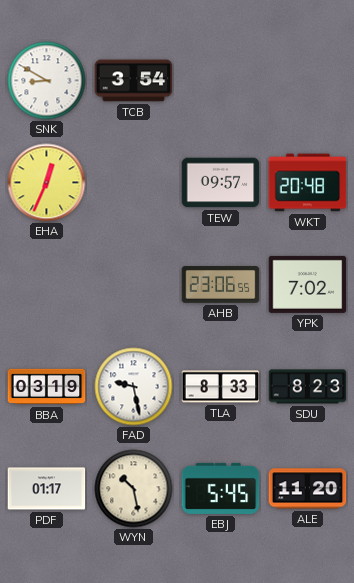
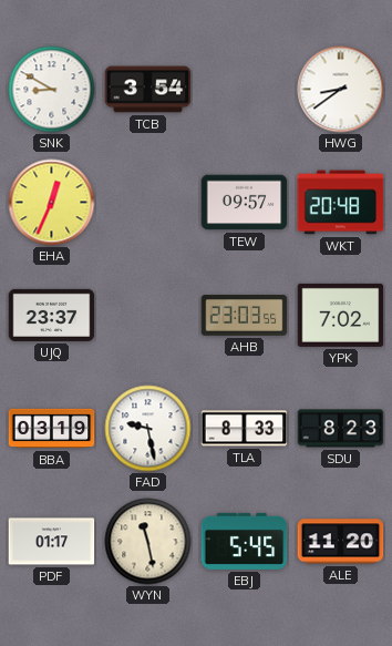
HWG: none -> 8:39
UJQ: none -> 23:37
AHB: 23:06 -> 23:03
WYN: 10:28 -> 11:28
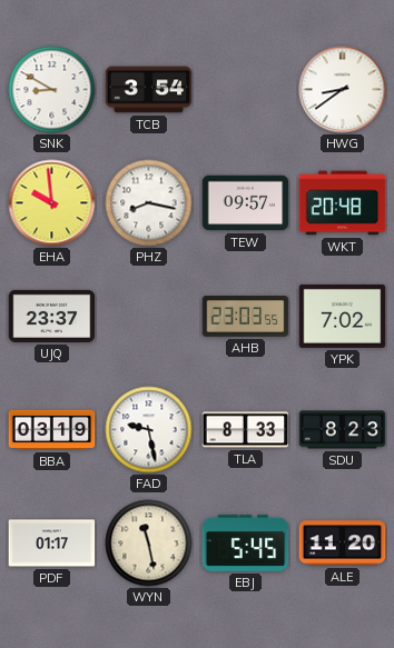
EHA: 12:34 -> 9:59
PHZ: none -> 8:17
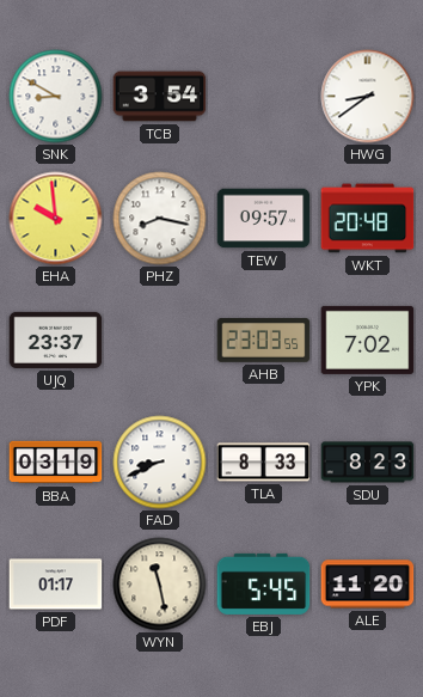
FAD: 9:28 -> 8:41
